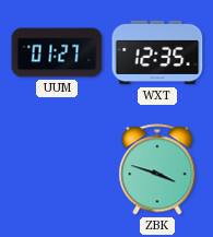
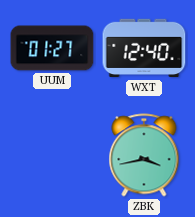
WXT: 12:35 -> 12:40
ZBK: 3:48 -> 3:43
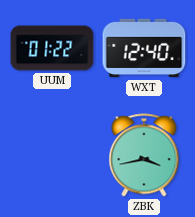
UUM: 01:27 -> 01:22
